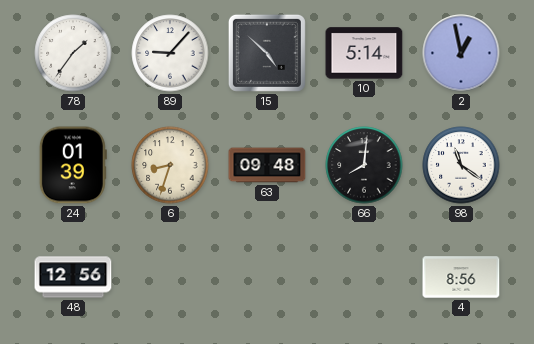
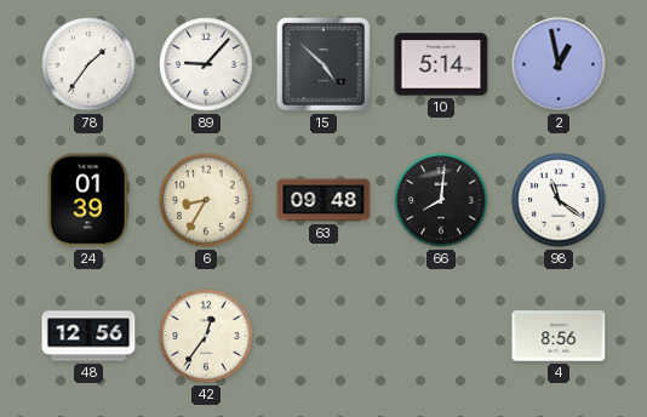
6: 8:33 -> 8:35
42: none -> 12:36
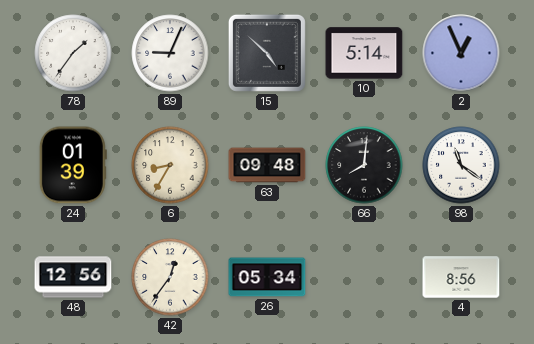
89: 9:07 -> 9:04
2: 12:58 -> 12:56
26: none -> 05:34
